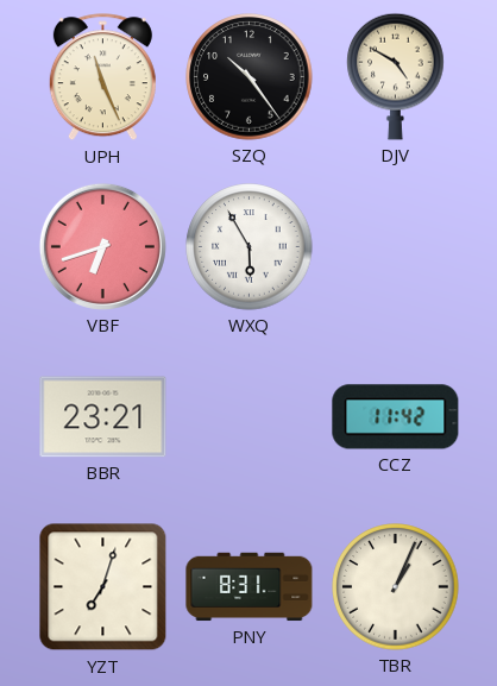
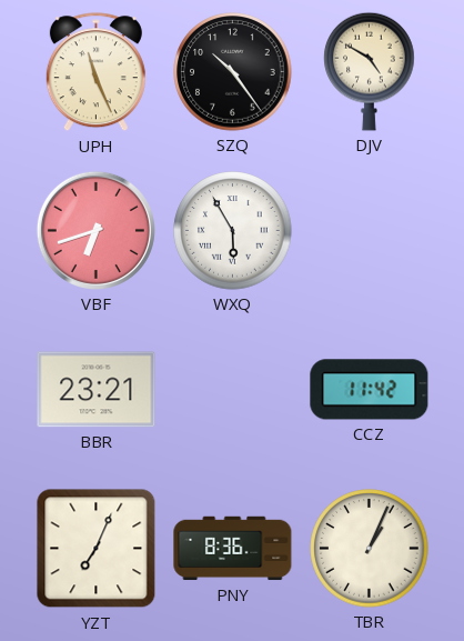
YZT: 7:03 -> 7:04
PNY: 8:31 -> 8:36
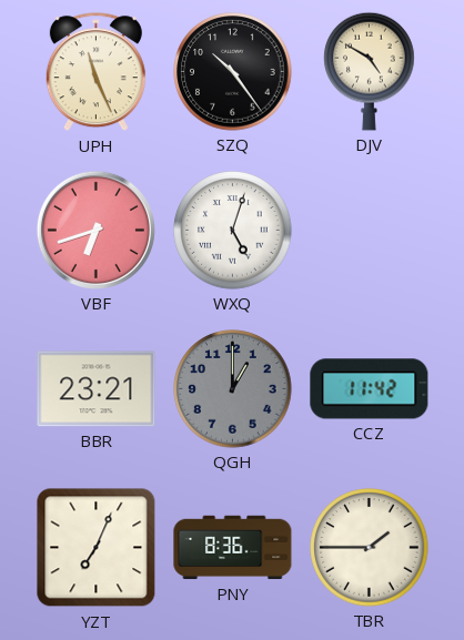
WXQ: 5:55 -> 5:03
QGH: none -> 1:00
TBR: 1:04 -> 1:45
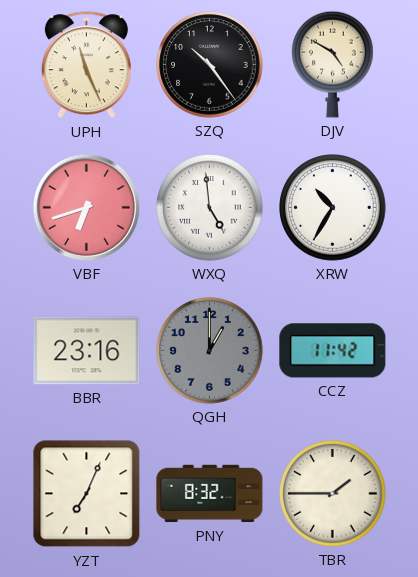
WXQ: 5:03 -> 4:59
XRW: none -> 10:35
BBR: 23:21 -> 23:16
PNY: 8:36 -> 8:32
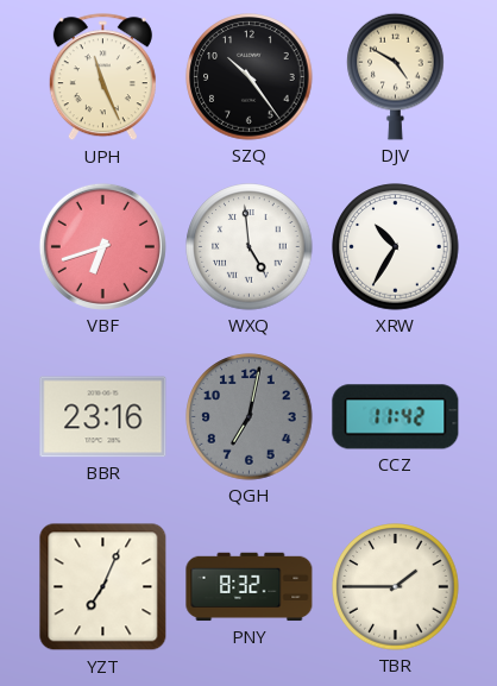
QGH: 1:00 -> 7:02
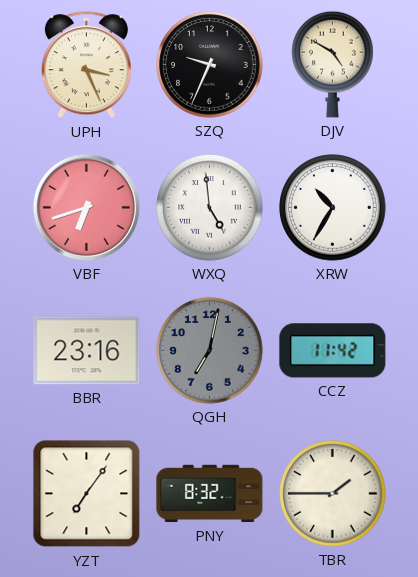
UPH: 11:26 -> 3:26
SZQ: 10:24 -> 9:34
YZT: 7:04 -> 7:06
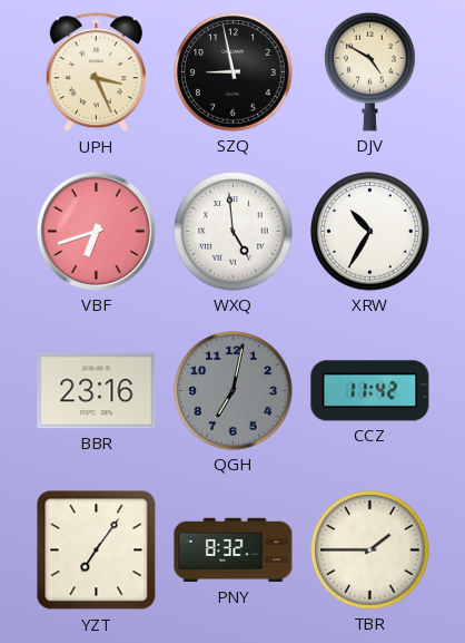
SZQ: 9:34 -> 8:58
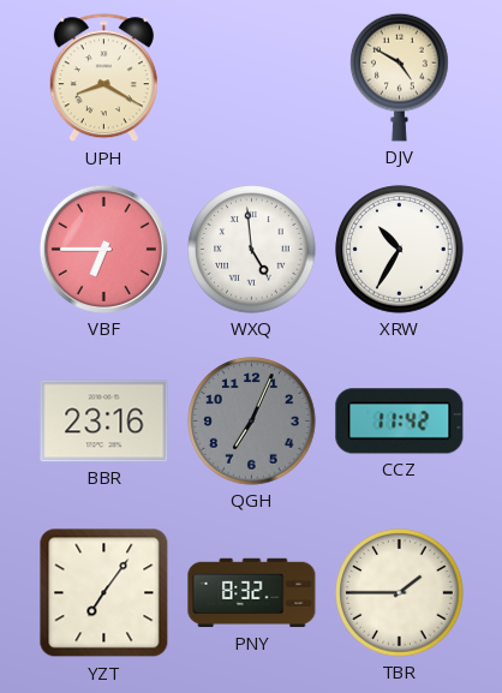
UPH: 3:26 -> 8:20
SZQ: 8:58 -> none
VBF: 6:42 -> 6:45
QGH: 7:02 -> 7:04
